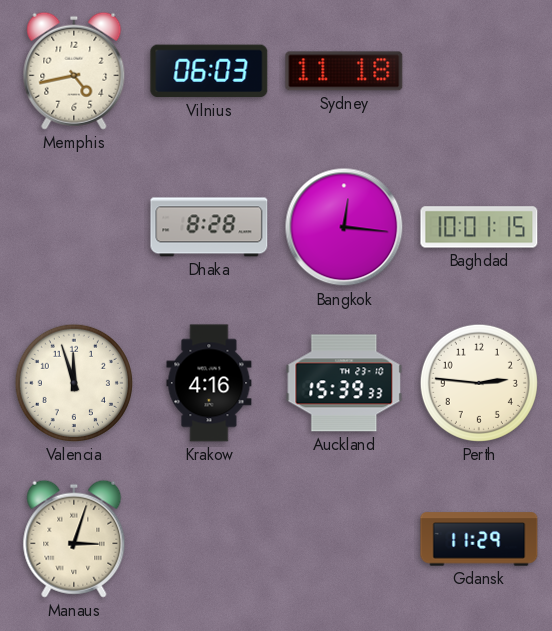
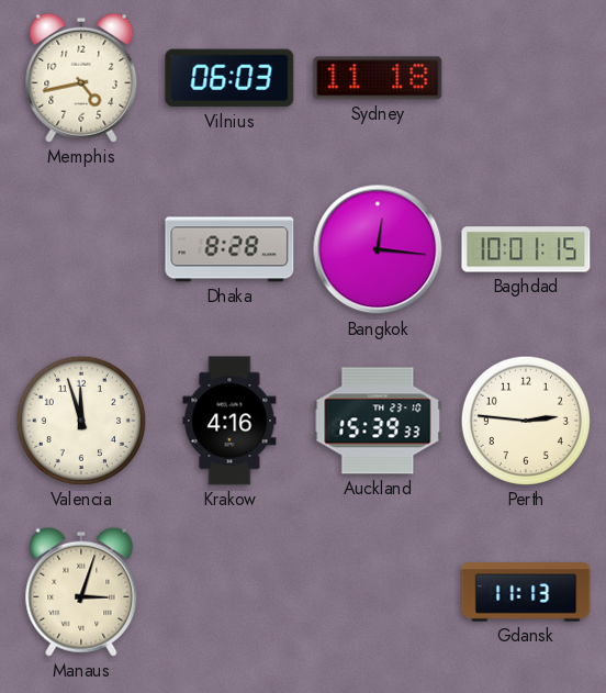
Gdansk: 11:29 -> 11:13
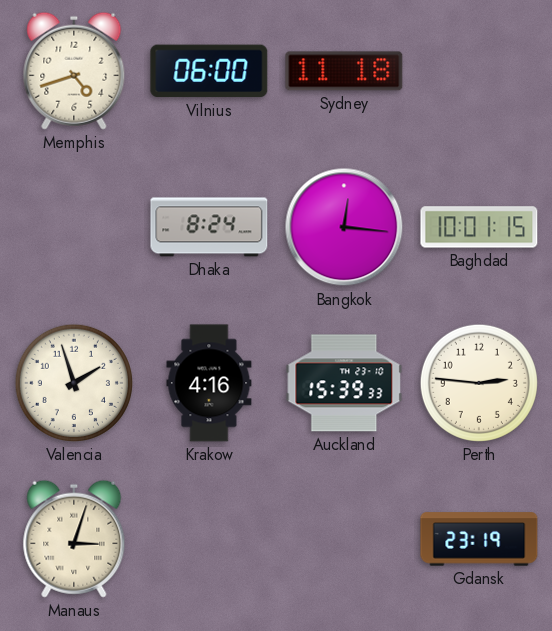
Memphis: 4:43 -> 4:42
Vilnius: 06:03 -> 06:00
Dhaka: 8:28 -> 8:24
Valencia: 11:57 -> 1:57
Gdansk: 11:13 -> 23:19
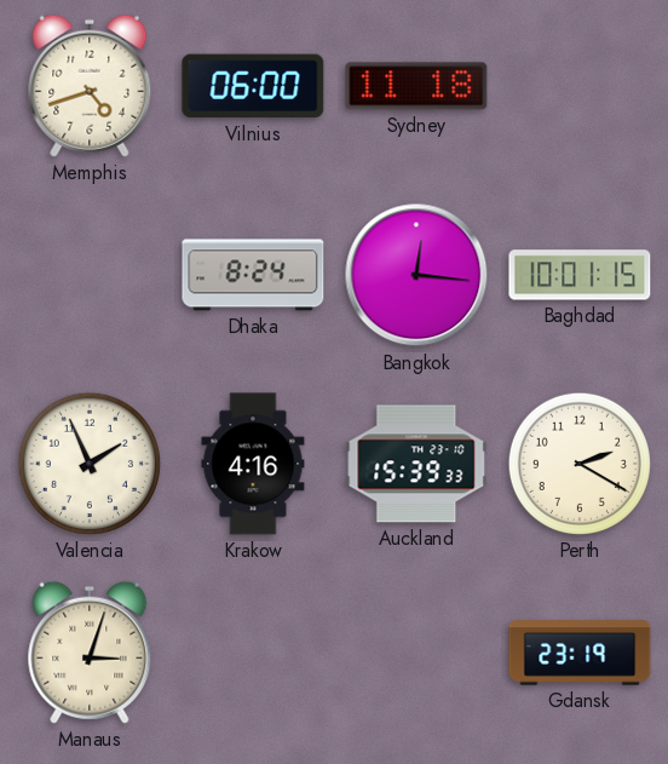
Valencia: 1:57 -> 1:56
Perth: 2:46 -> 2:20
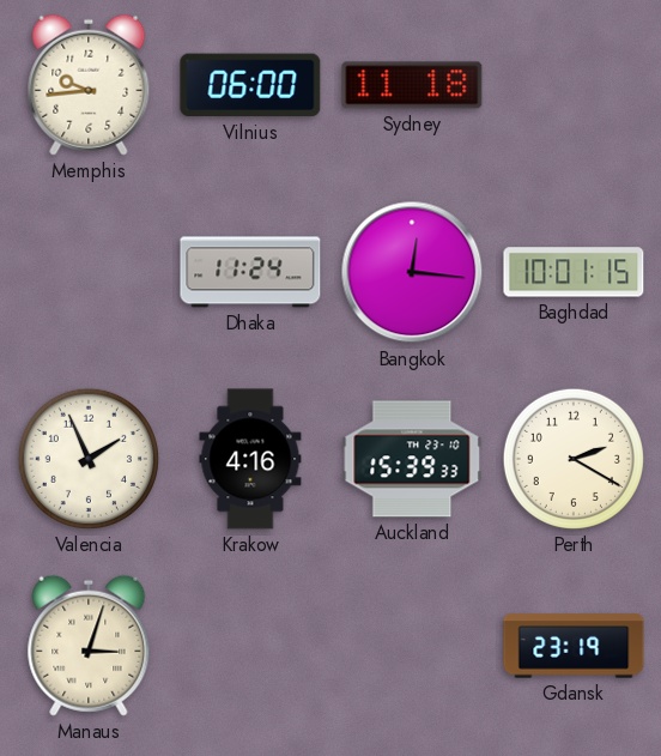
Memphis: 4:42 -> 9:44
Dhaka: 8:24 -> 11:24
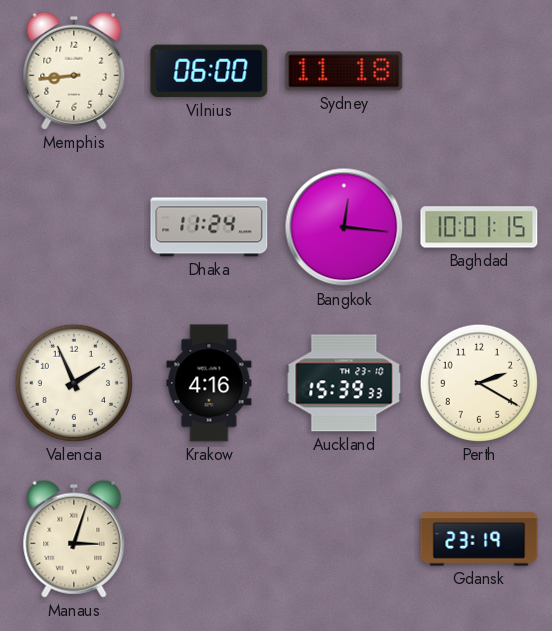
Memphis: 9:44 -> 8:44
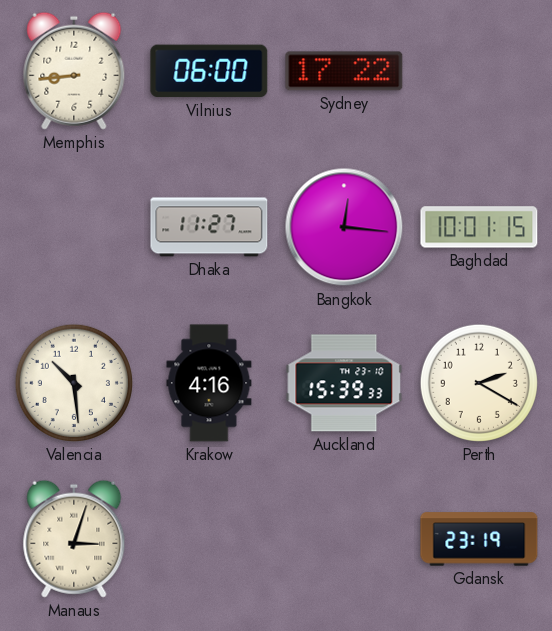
Sydney: 11:18 -> 17:22
Dhaka: 11:24 -> 11:27
Valencia: 1:56 -> 10:29
